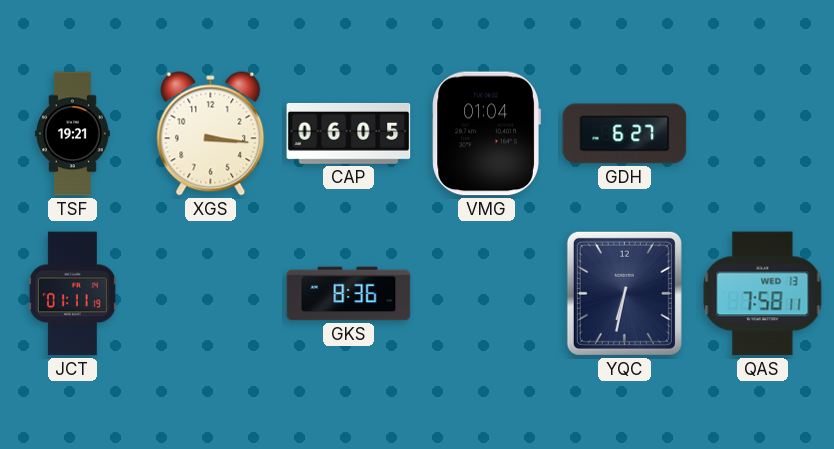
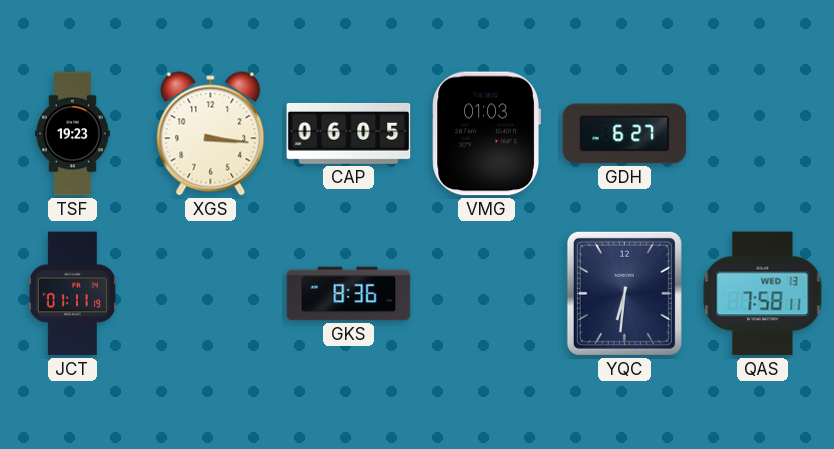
TSF: 19:21 -> 19:23
VMG: 01:04 -> 01:03
YQC: 6:32 -> 6:31
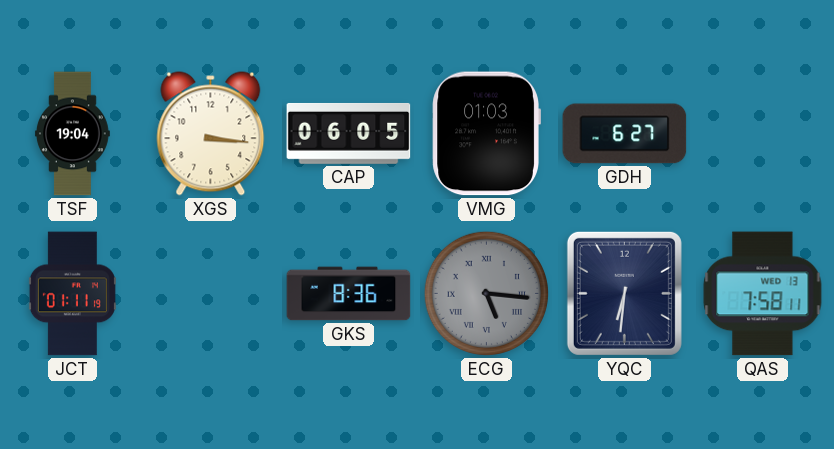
TSF: 19:23 -> 19:04
ECG: none -> 5:16
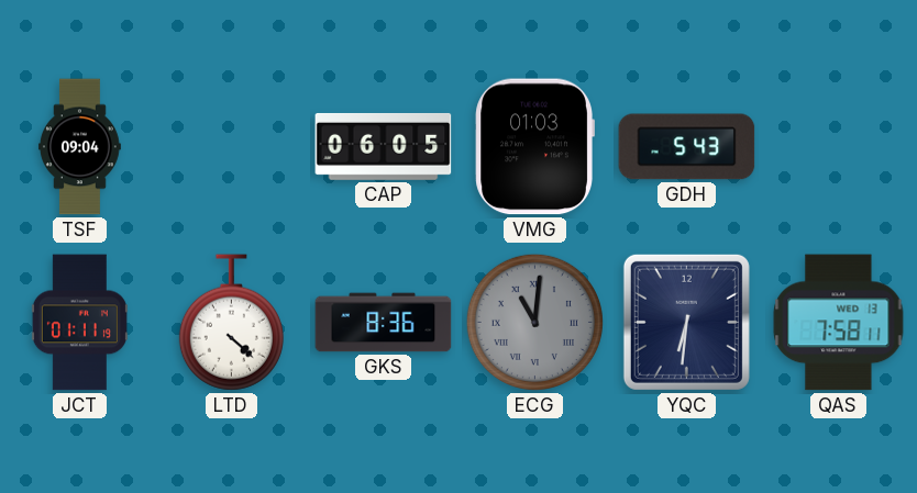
TSF: 19:04 -> 09:04
XGS: 3:16 -> none
GDH: 6:27 -> 5:43
LTD: none -> 4:22
ECG: 5:16 -> 11:01
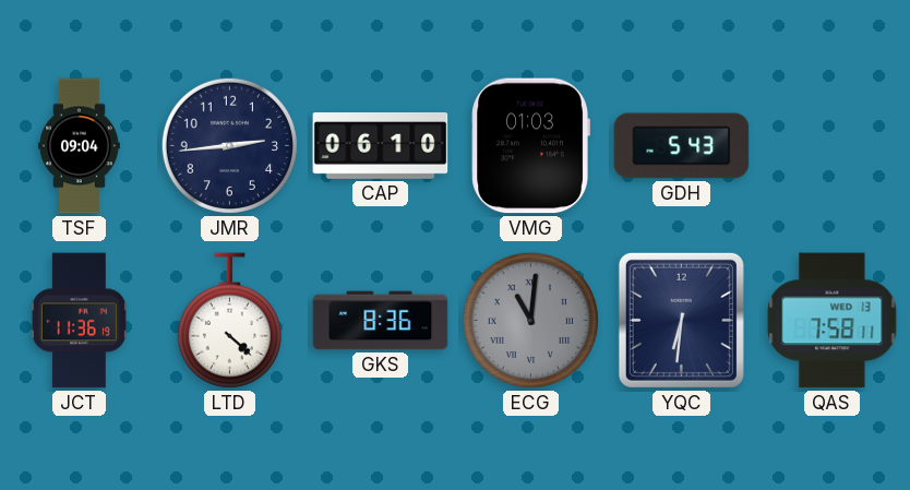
JMR: none -> 2:44
CAP: 06:05 -> 06:10
JCT: 01:11 -> 11:36
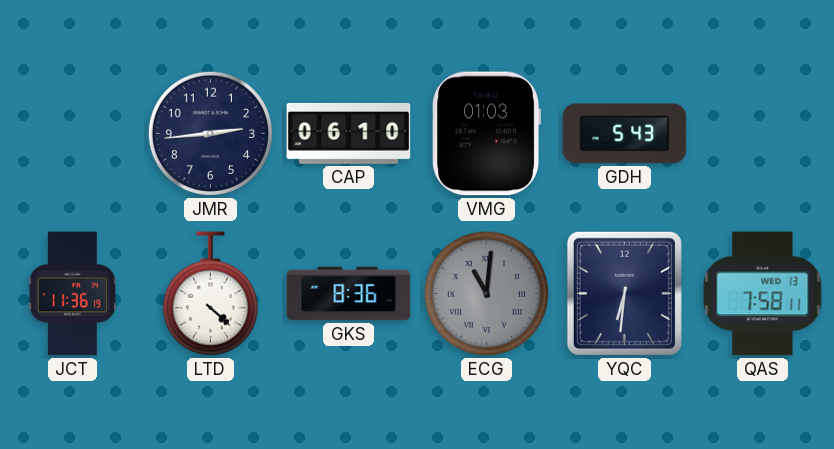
TSF: 09:04 -> none
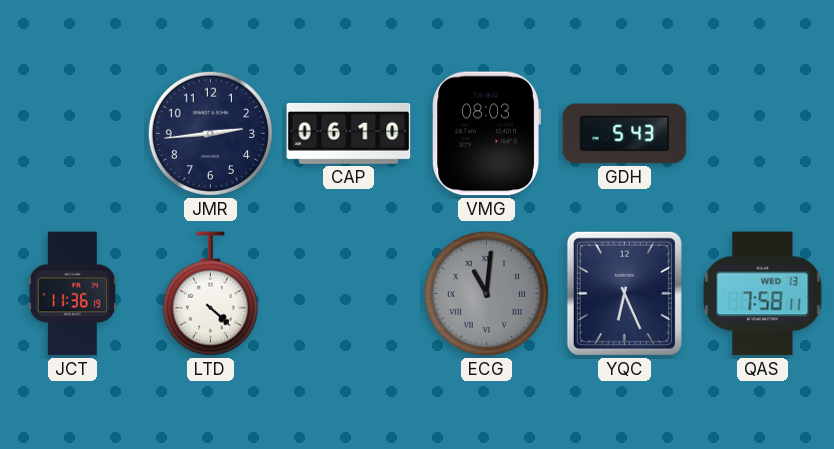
VMG: 01:03 -> 08:03
GKS: 8:36 -> none
YQC: 6:31 -> 6:26
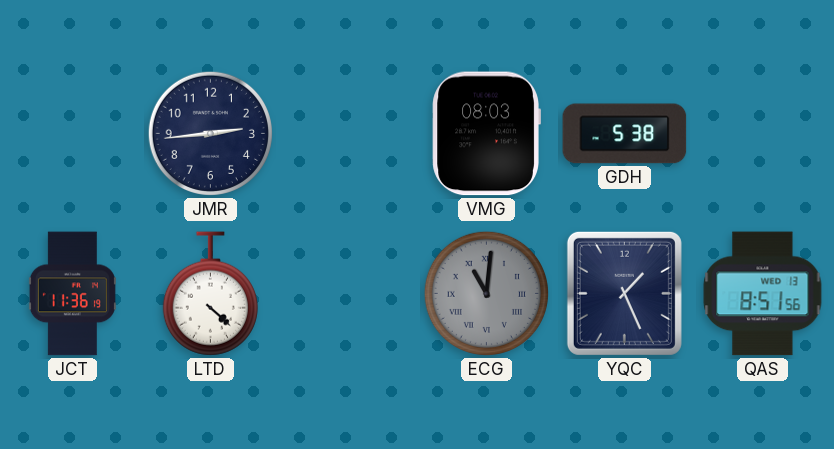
CAP: 06:10 -> none
GDH: 5:43 -> 5:38
YQC: 6:26 -> 1:26
QAS: 7:58 -> 8:51
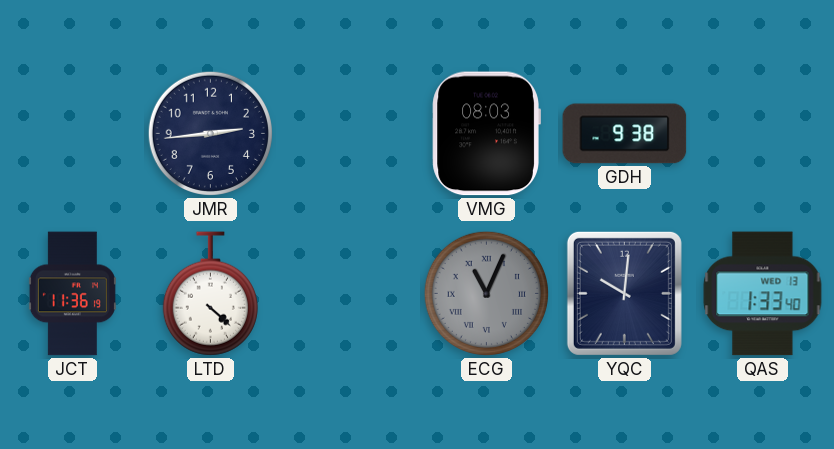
GDH: 5:38 -> 9:38
ECG: 11:01 -> 11:04
YQC: 1:26 -> 10:01
QAS: 8:51 -> 1:33
